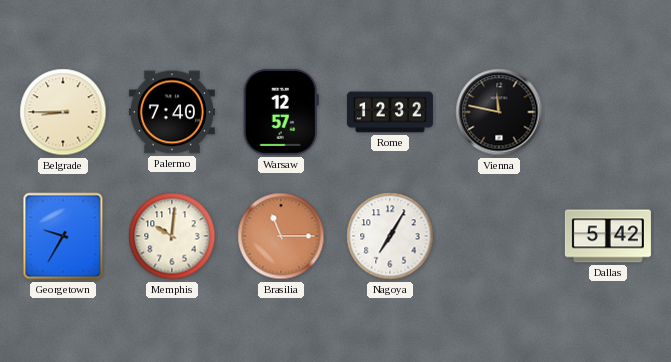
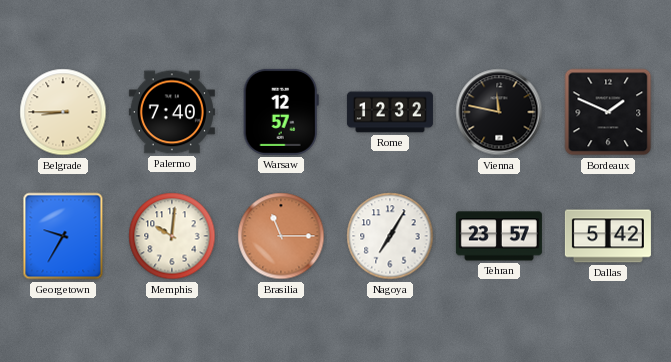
Bordeaux: none -> 1:49
Tehran: none -> 23:57
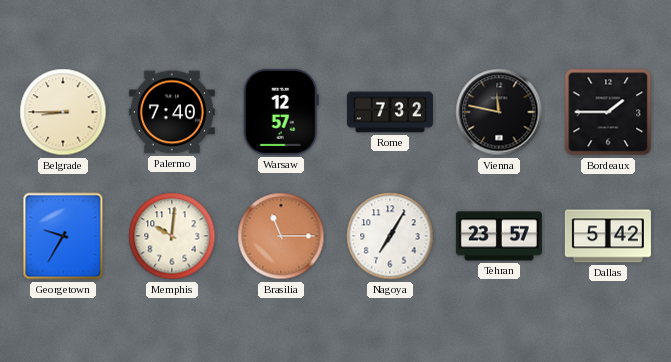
Rome: 12:32 -> 7:32
Bordeaux: 1:49 -> 1:45
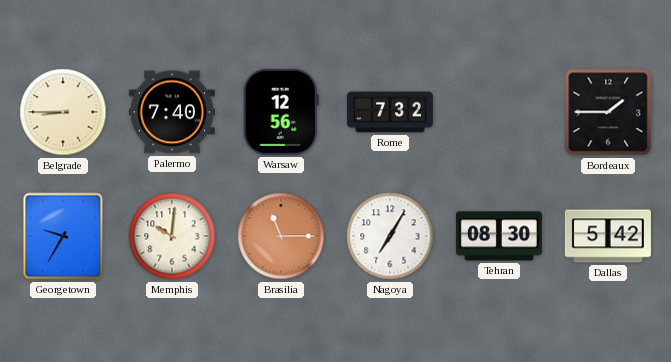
Warsaw: 12:57 -> 12:56
Vienna: 11:47 -> none
Tehran: 23:57 -> 08:30
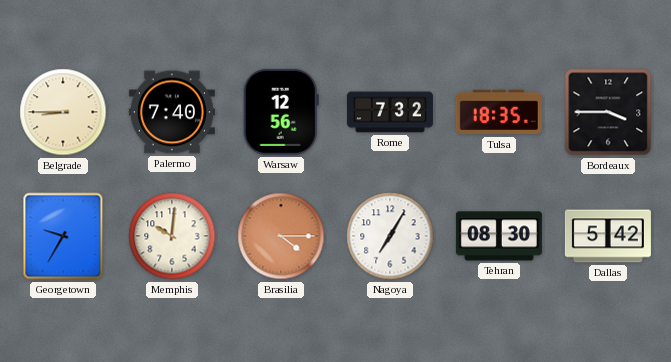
Tulsa: none -> 18:35
Bordeaux: 1:45 -> 3:45
Brasilia: 11:15 -> 4:15
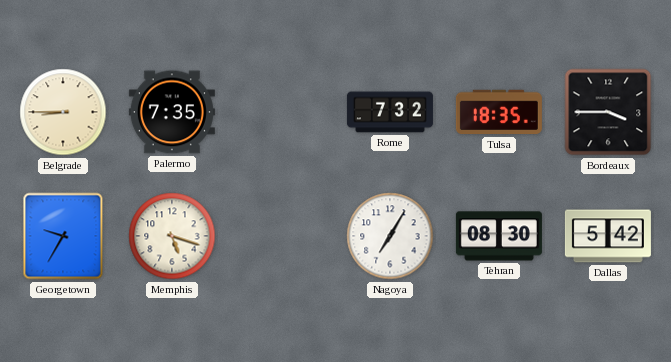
Palermo: 7:40 -> 7:35
Warsaw: 12:56 -> none
Memphis: 10:01 -> 5:18
Brasilia: 4:15 -> none
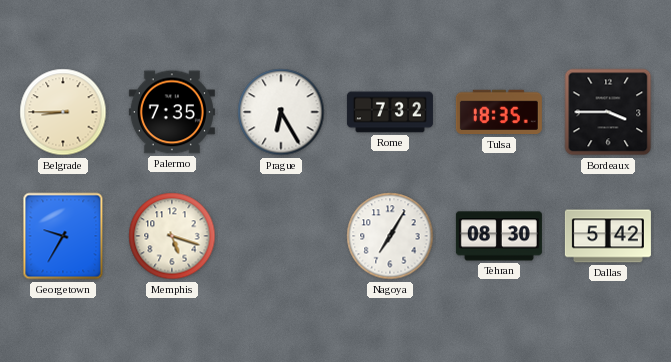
Prague: none -> 6:25
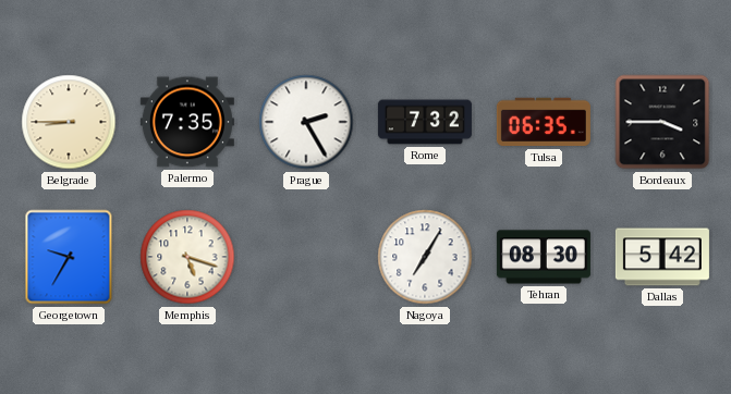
Prague: 6:25 -> 2:25
Tulsa: 18:35 -> 06:35
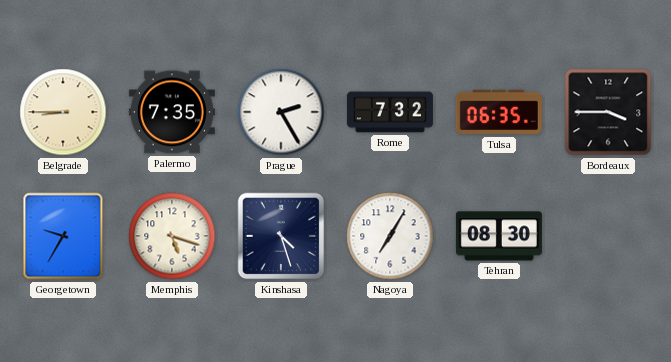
Kinshasa: none -> 4:27
Dallas: 5:42 -> none
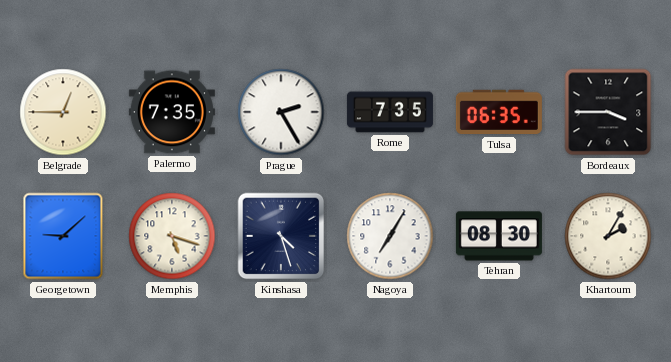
Belgrade: 8:45 -> 12:45
Rome: 7:32 -> 7:35
Georgetown: 9:35 -> 9:08
Khartoum: none -> 2:05
